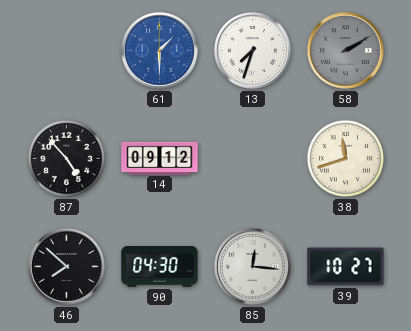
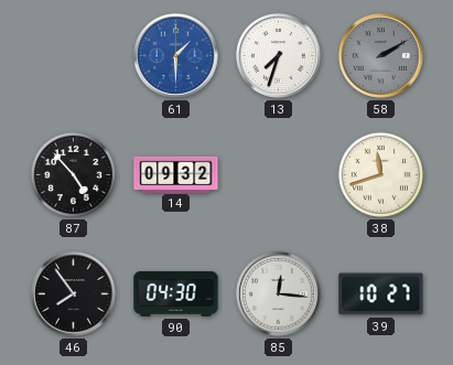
14: 09:12 -> 09:32
46: 7:52 -> 7:54
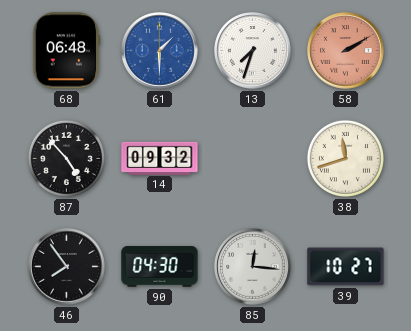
68: none -> 06:48
58 dial: grey -> salmon
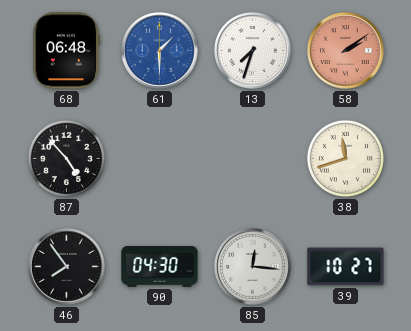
58: 2:10 -> 2:09
14: 09:32 -> none
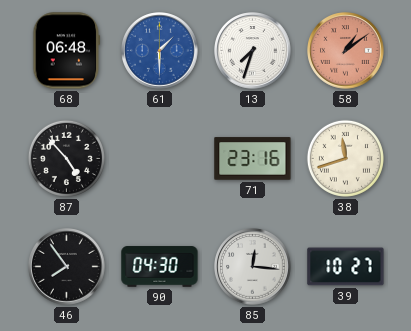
58: 2:09 -> 1:09
71: none -> 23:16
